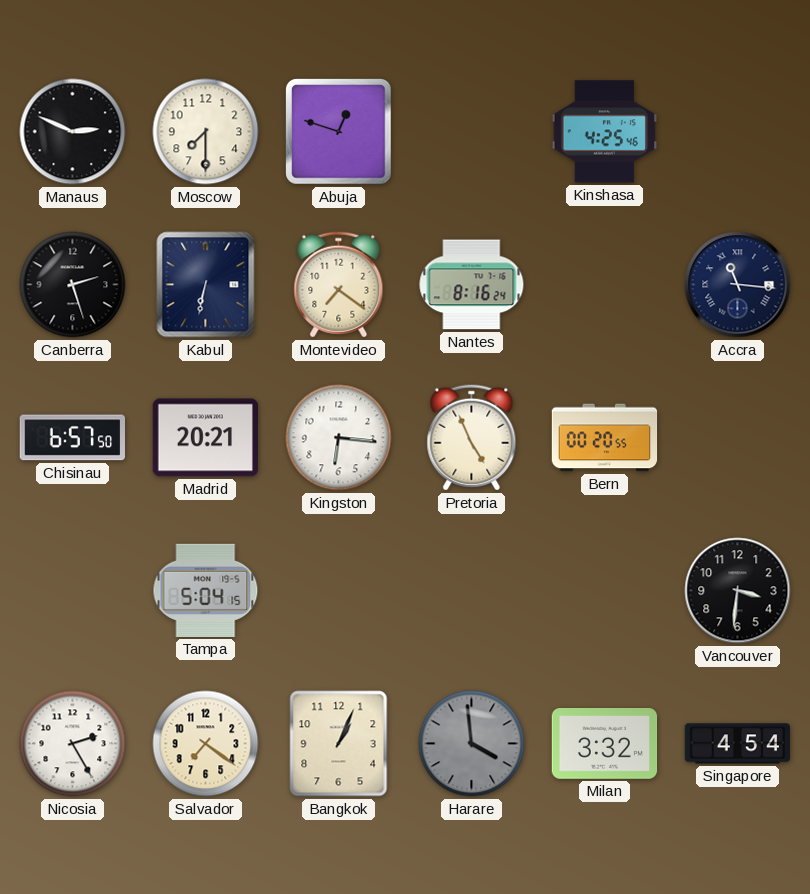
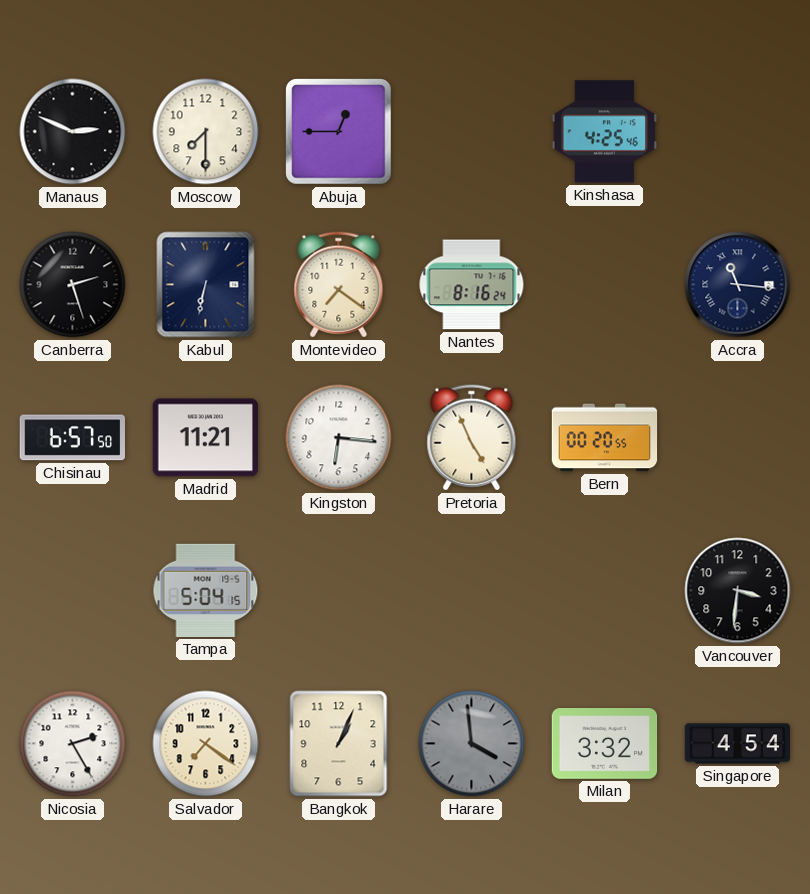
Abuja: 12:48 -> 12:45
Madrid: 20:21 -> 11:21
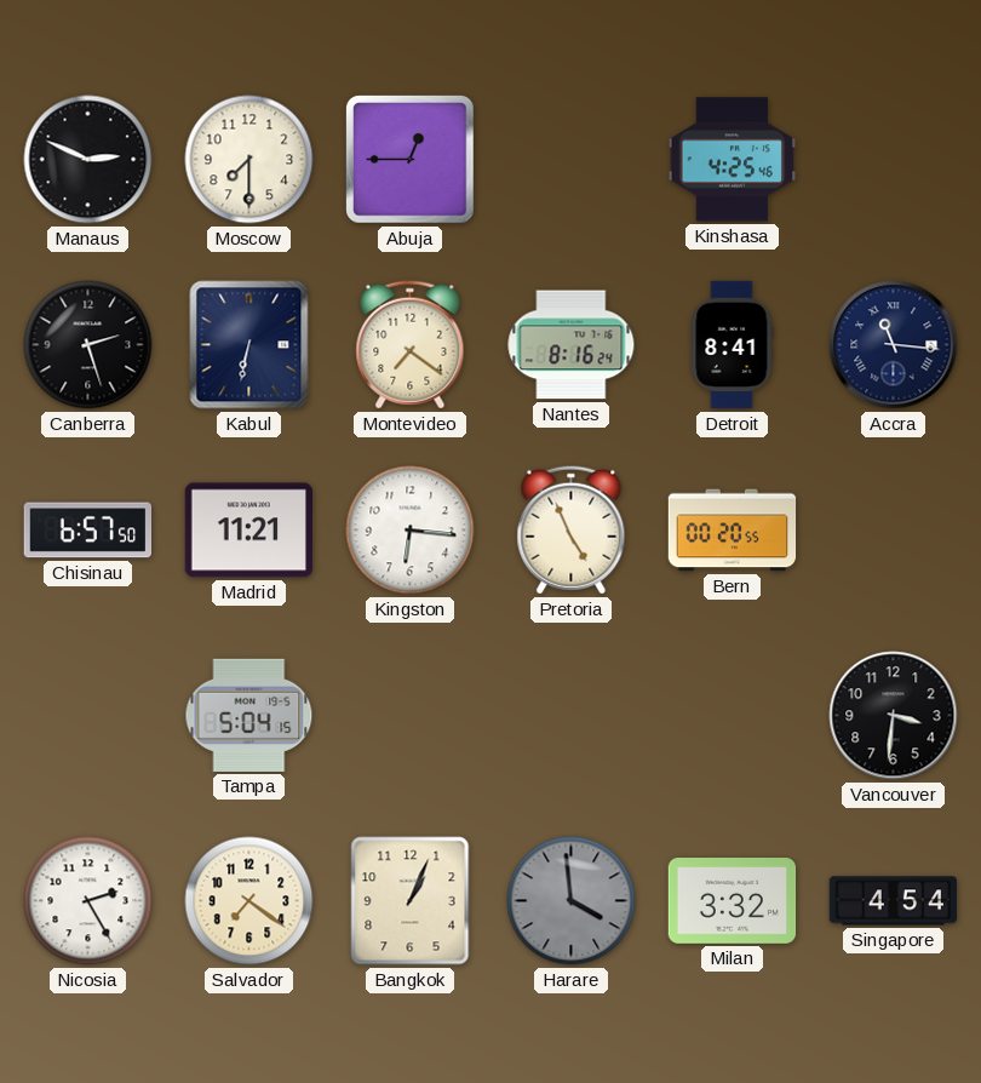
Detroit: none -> 8:41
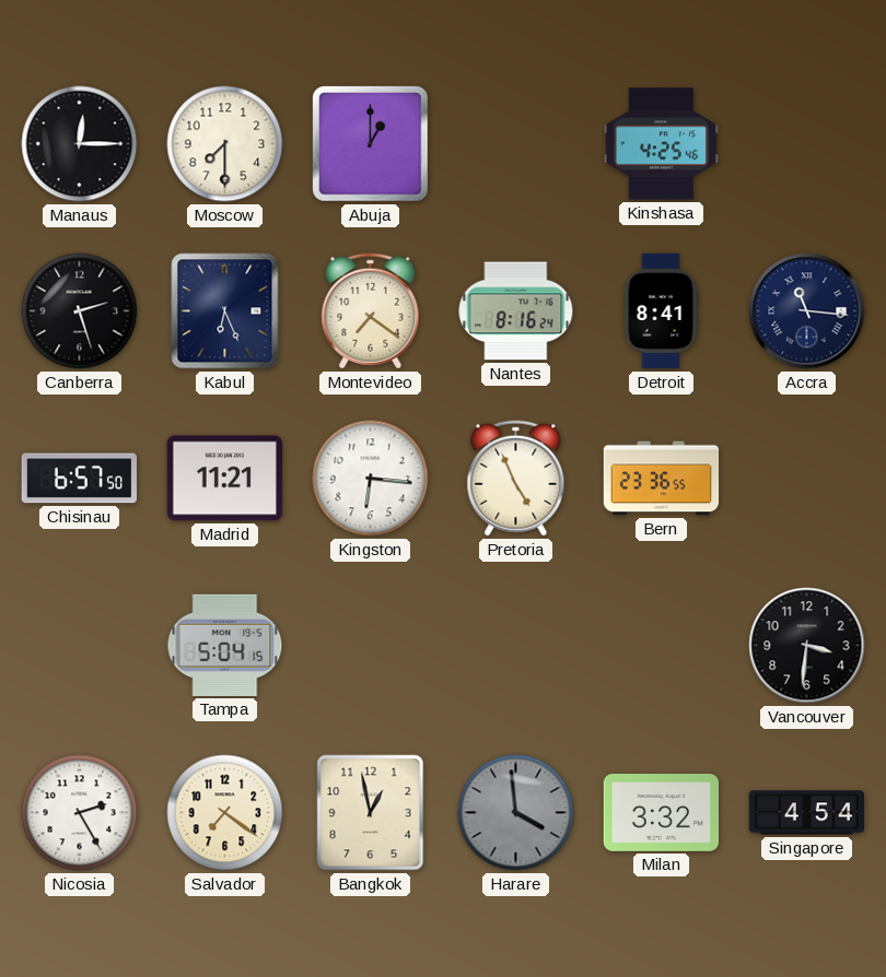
Manaus: 2:49 -> 12:15
Abuja: 12:45 -> 1:00
Kabul: 6:32 -> 6:26
Bern: 00:20 -> 23:36
Bangkok: 1:04 -> 12:58
